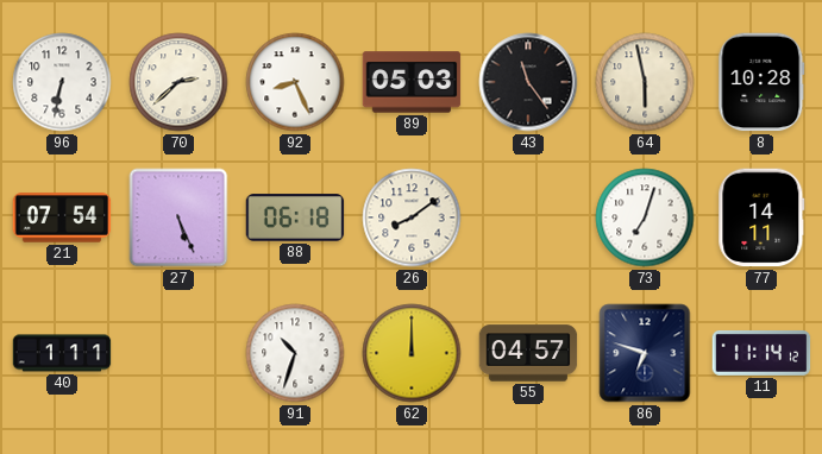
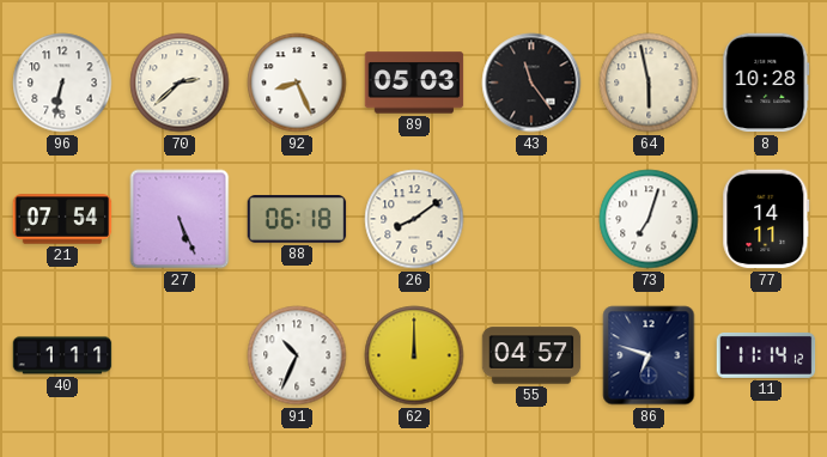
91: 10:33 -> 10:34
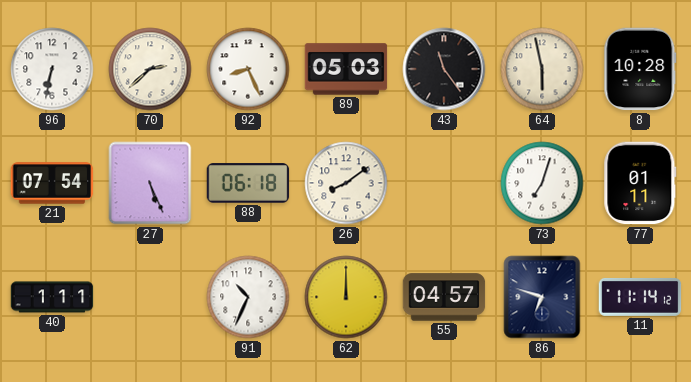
77: 14:11 -> 01:11
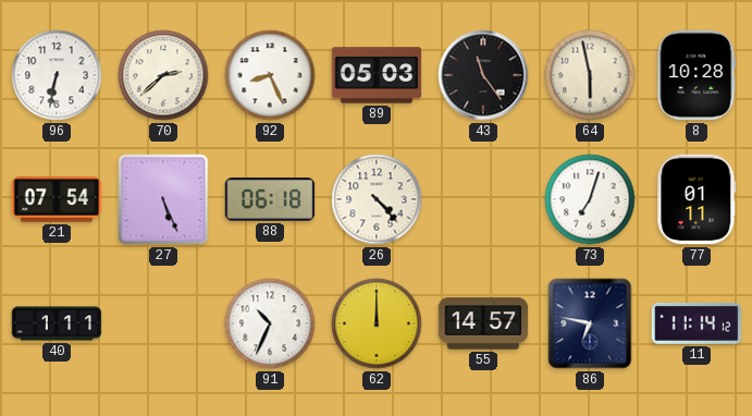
26: 8:09 -> 4:23
55: 04:57 -> 14:57
86: 6:48 -> 6:47
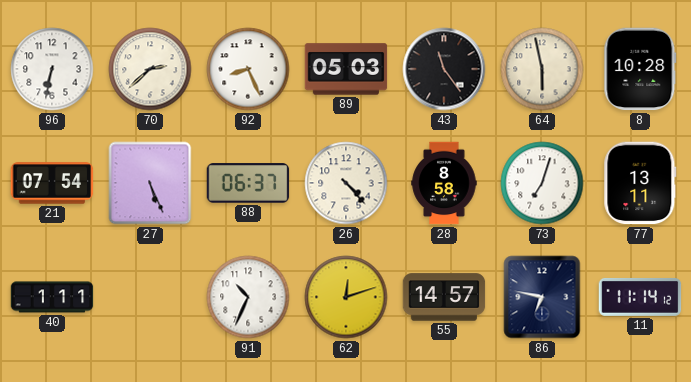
88: 06:18 -> 06:37
28: none -> 8:58
77: 01:11 -> 13:11
62: 12:00 -> 12:12
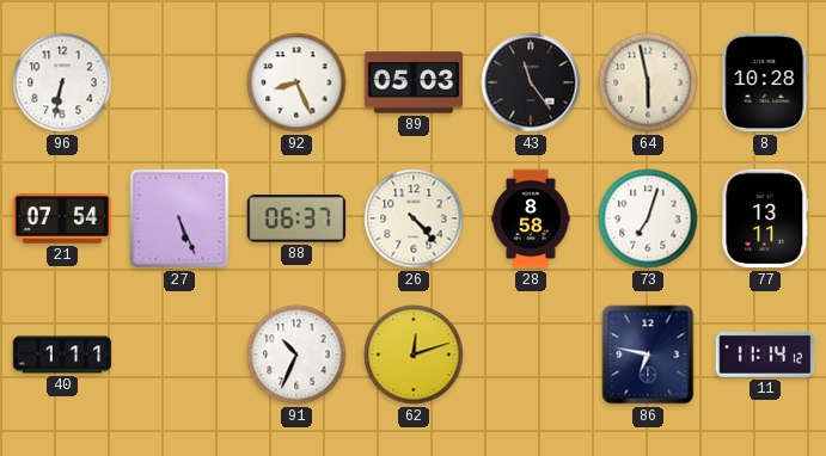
70: 2:38 -> none
55: 14:57 -> none
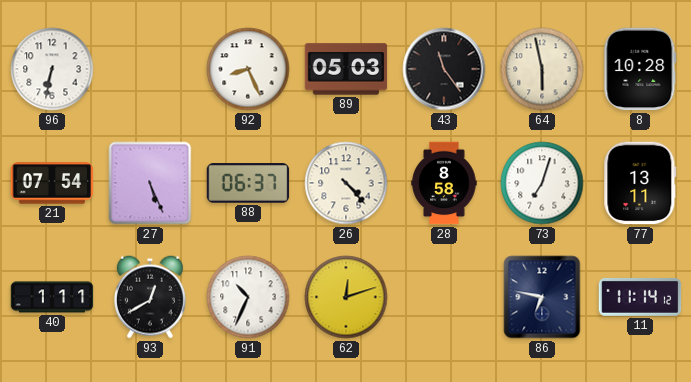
93: none -> 12:40
